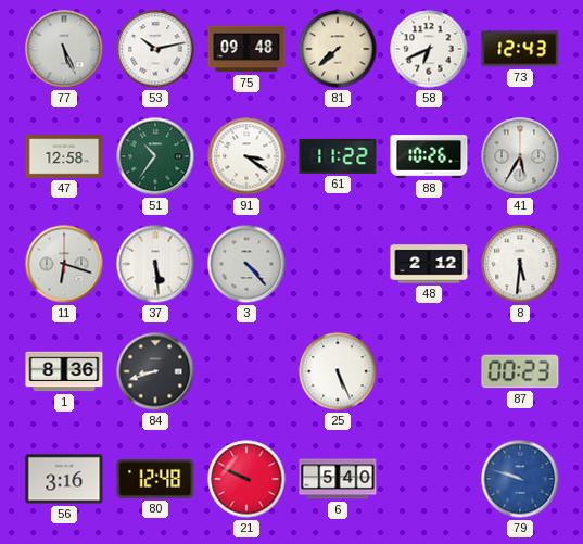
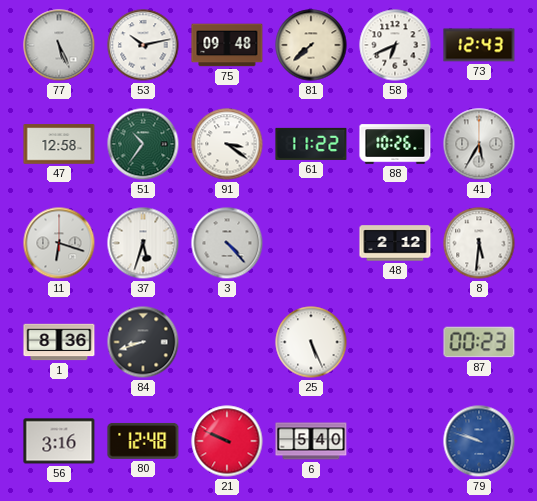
37: 5:29 -> 5:33
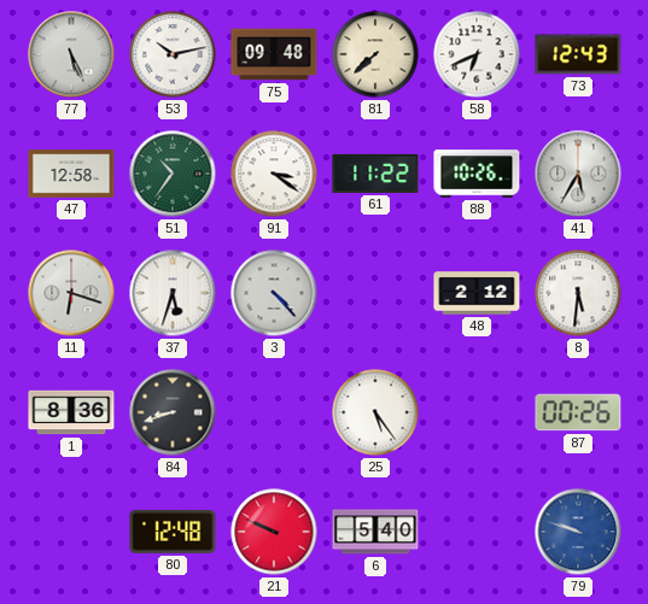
25: 5:26 -> 5:24
87: 00:23 -> 00:26
56: 3:16 -> none
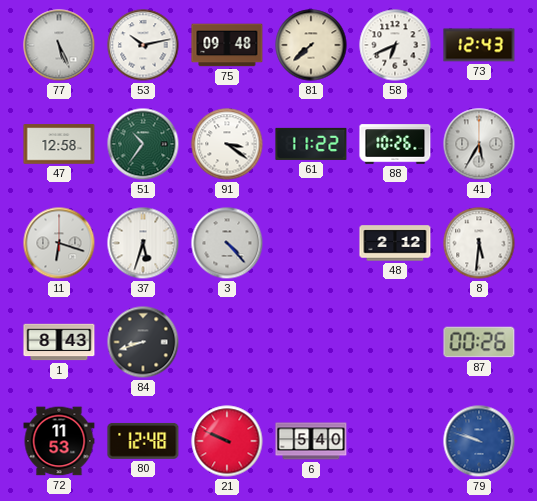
1: 8:36 -> 8:43
25: 5:24 -> none
72: none -> 11:53
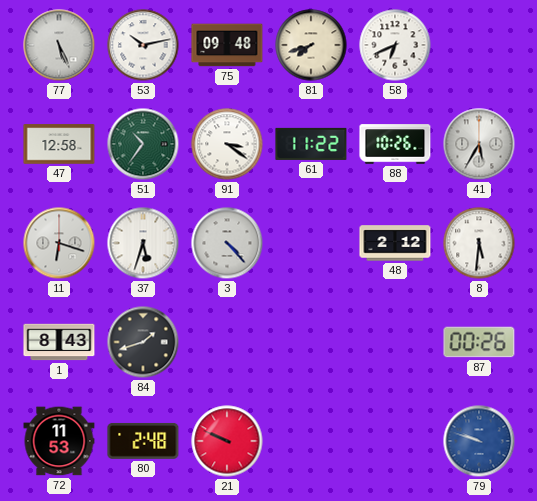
81: 7:38 -> 7:42
73: 12:43 -> none
84: 8:42 -> 1:42
80: 12:48 -> 2:48
6: 5:40 -> none
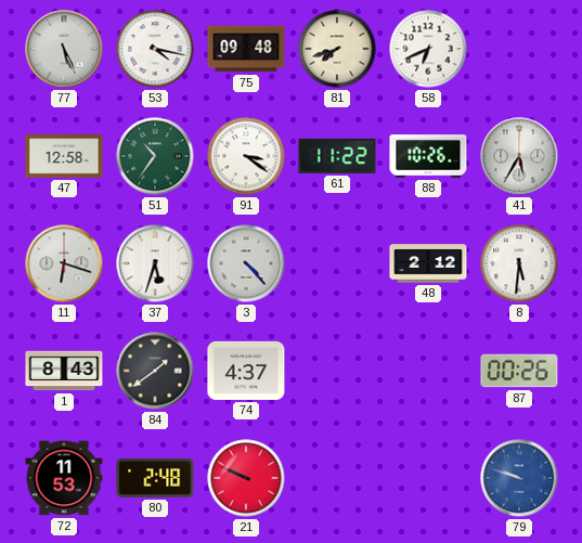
53: 10:13 -> 4:17
84: 1:42 -> 1:39
74: none -> 4:37
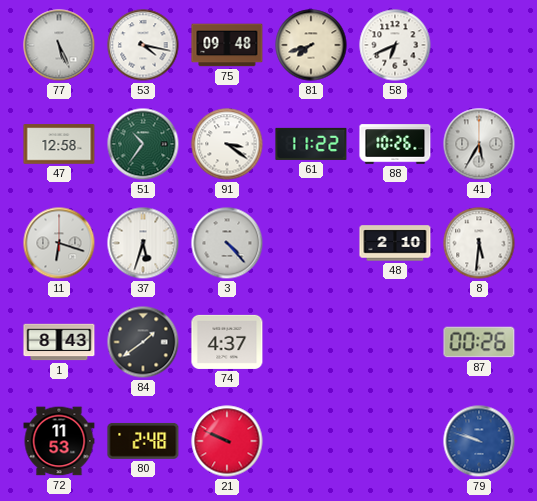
48: 2:12 -> 2:10
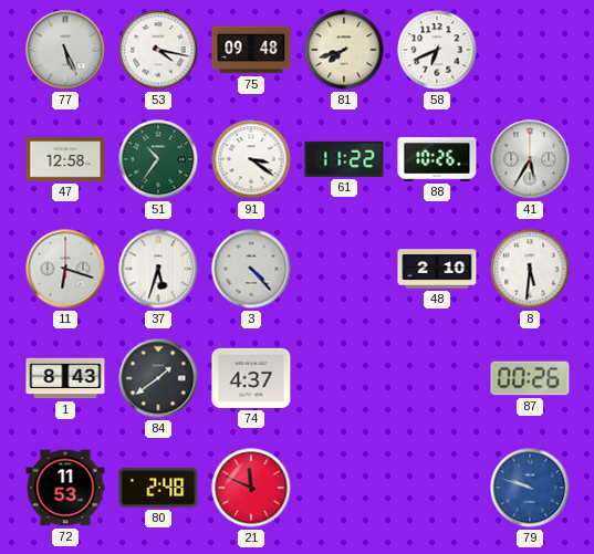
21: 9:49 -> 11:49
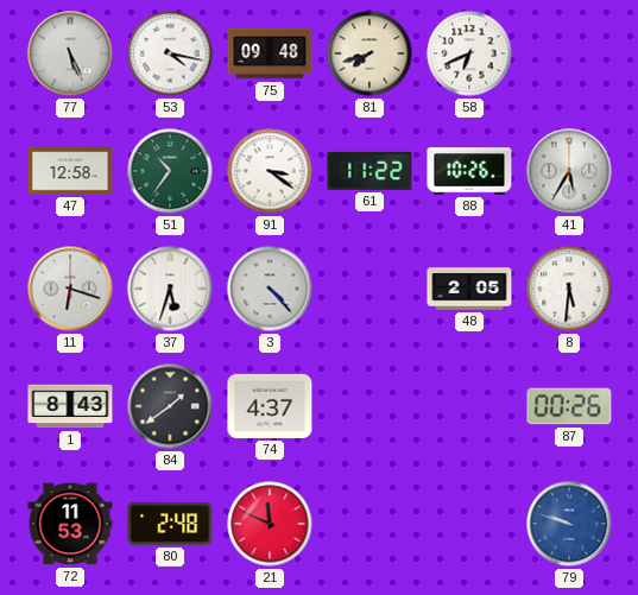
48: 2:10 -> 2:05
